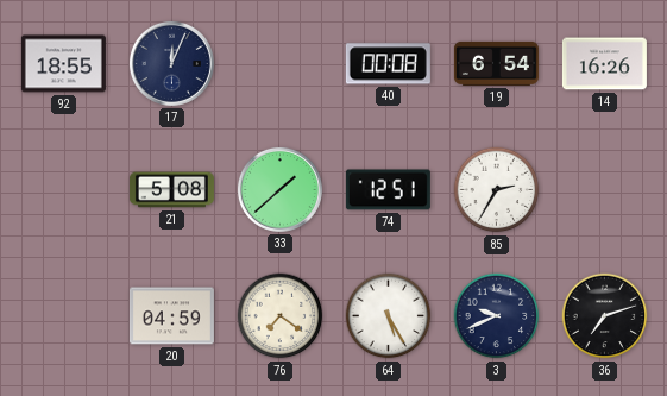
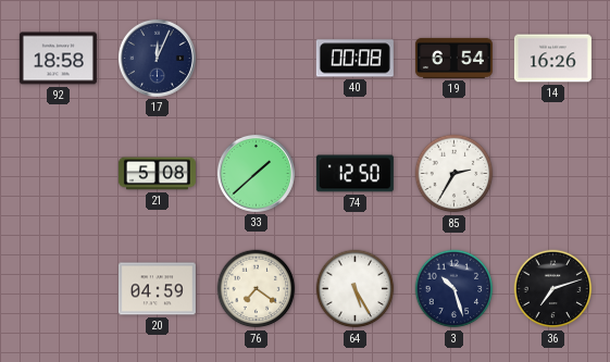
92: 18:55 -> 18:58
74: 12:51 -> 12:50
3: 9:41 -> 10:27
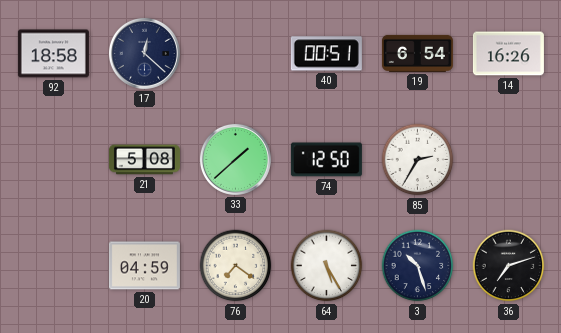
17: 12:04 -> 12:22
40: 00:08 -> 00:51
